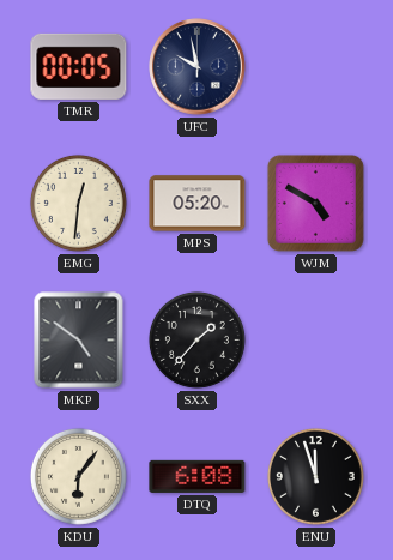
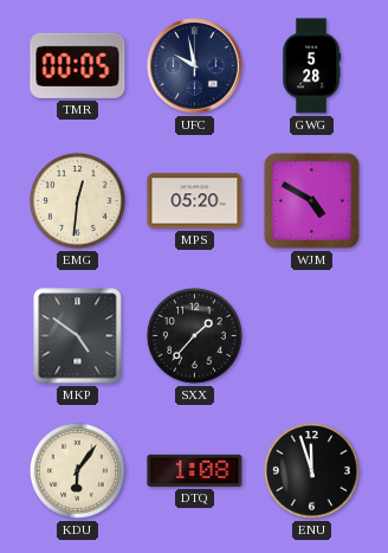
GWG: none -> 5:28
DTQ: 6:08 -> 1:08
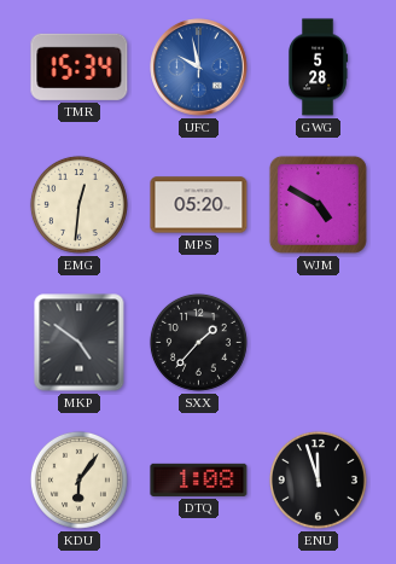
TMR: 00:05 -> 15:34
UFC dial: navy -> blue
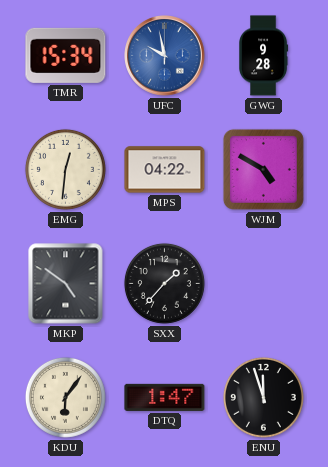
GWG: 5:28 -> 9:28
MPS: 05:20 -> 04:22
DTQ: 1:08 -> 1:47
